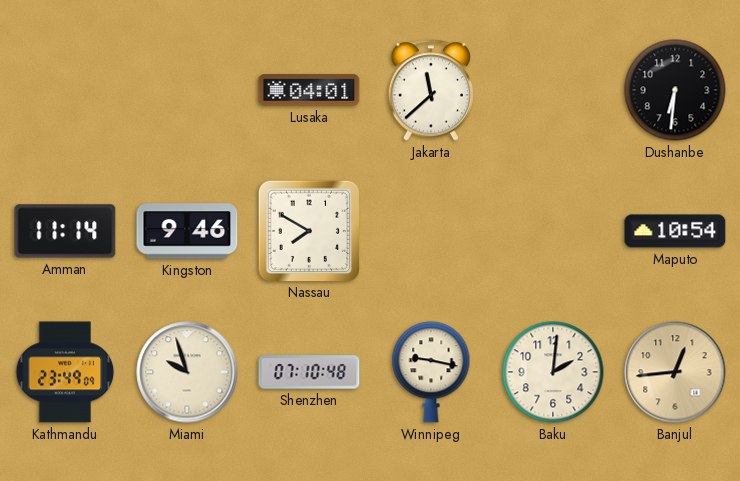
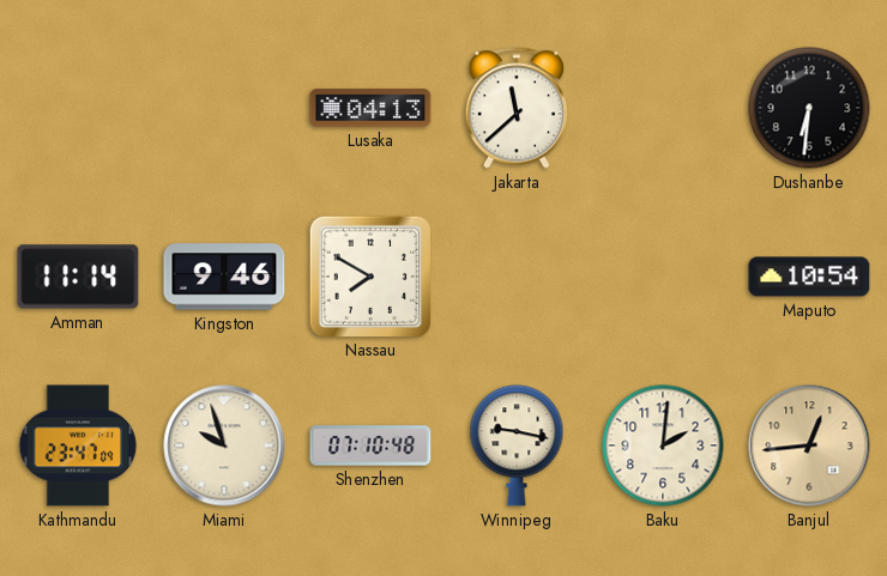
Lusaka: 04:01 -> 04:13
Kathmandu: 23:49 -> 23:47
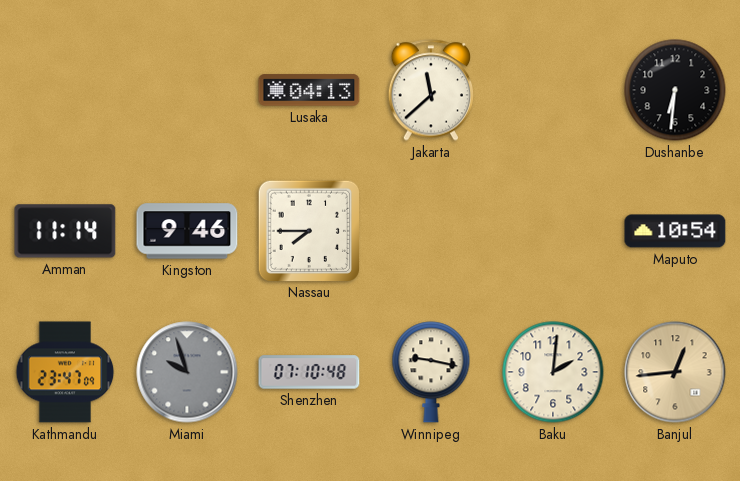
Nassau: 7:50 -> 7:45
Miami dial: cream -> grey
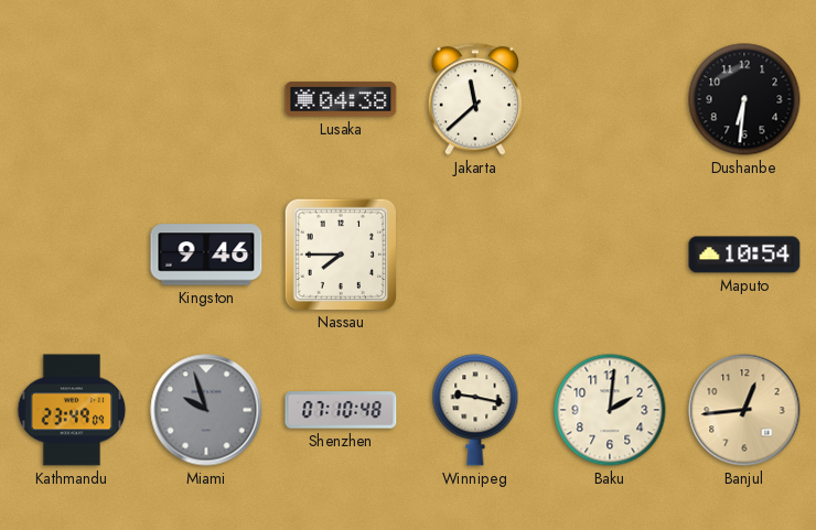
Lusaka: 04:13 -> 04:38
Amman: 11:14 -> none
Kathmandu: 23:47 -> 23:49
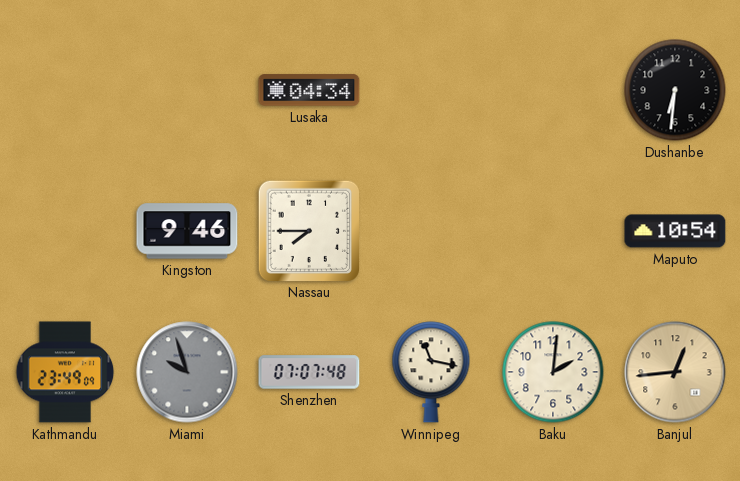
Lusaka: 04:38 -> 04:34
Jakarta: 11:38 -> none
Shenzhen: 07:10 -> 07:07
Winnipeg: 9:17 -> 11:17
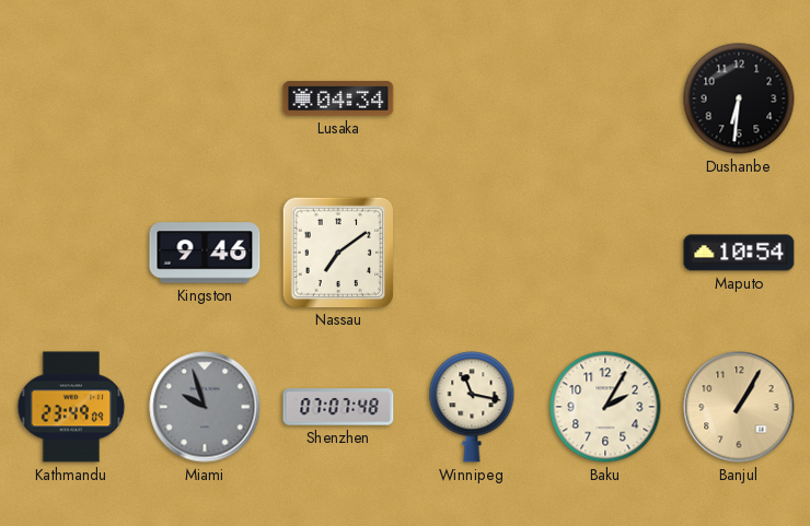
Nassau: 7:45 -> 7:09
Baku: 2:01 -> 2:05
Banjul: 12:44 -> 1:05
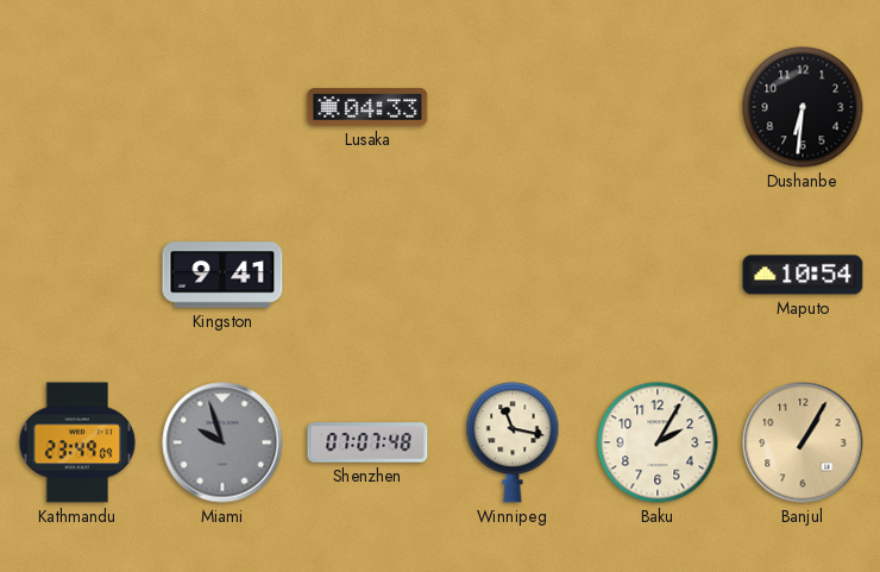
Lusaka: 04:34 -> 04:33
Kingston: 9:46 -> 9:41
Nassau: 7:09 -> none
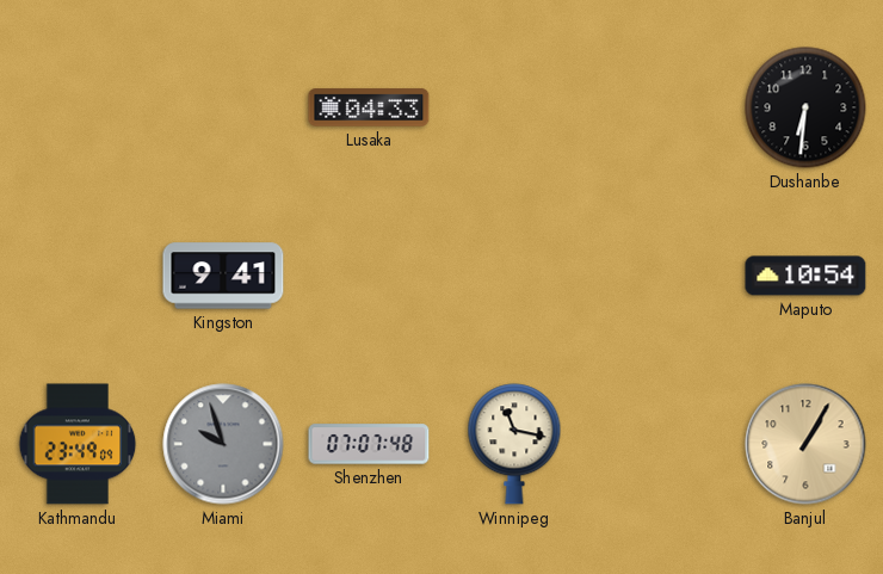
Baku: 2:05 -> none
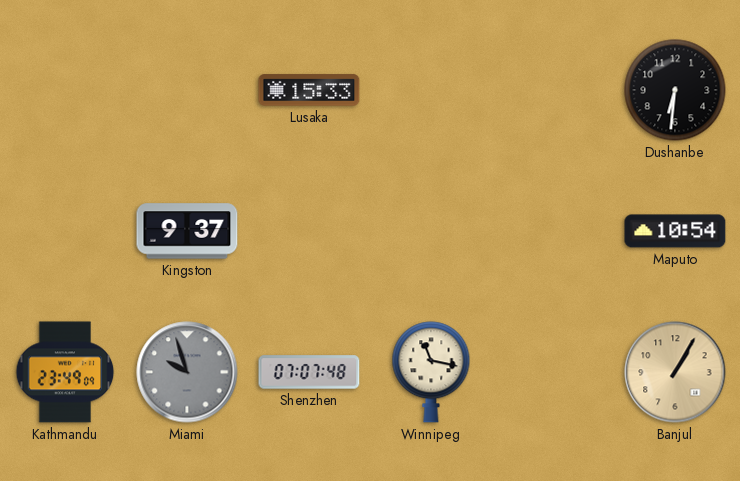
Lusaka: 04:33 -> 15:33
Kingston: 9:41 -> 9:37
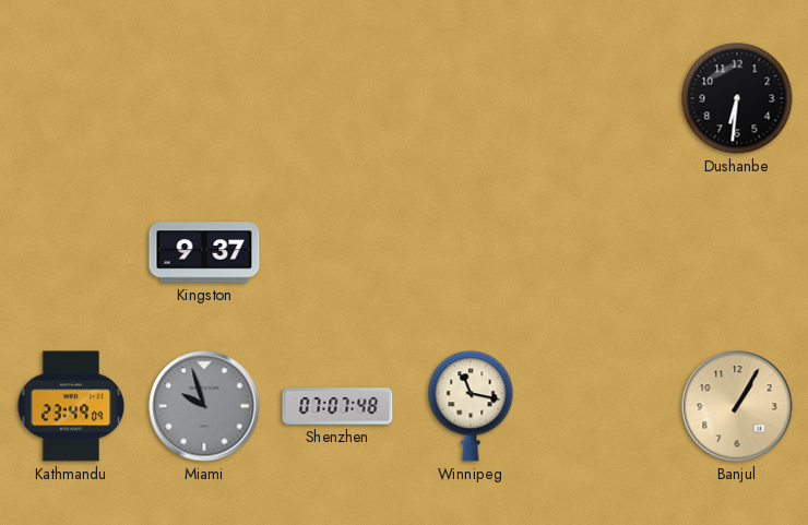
Lusaka: 15:33 -> none
Maputo: 10:54 -> none
